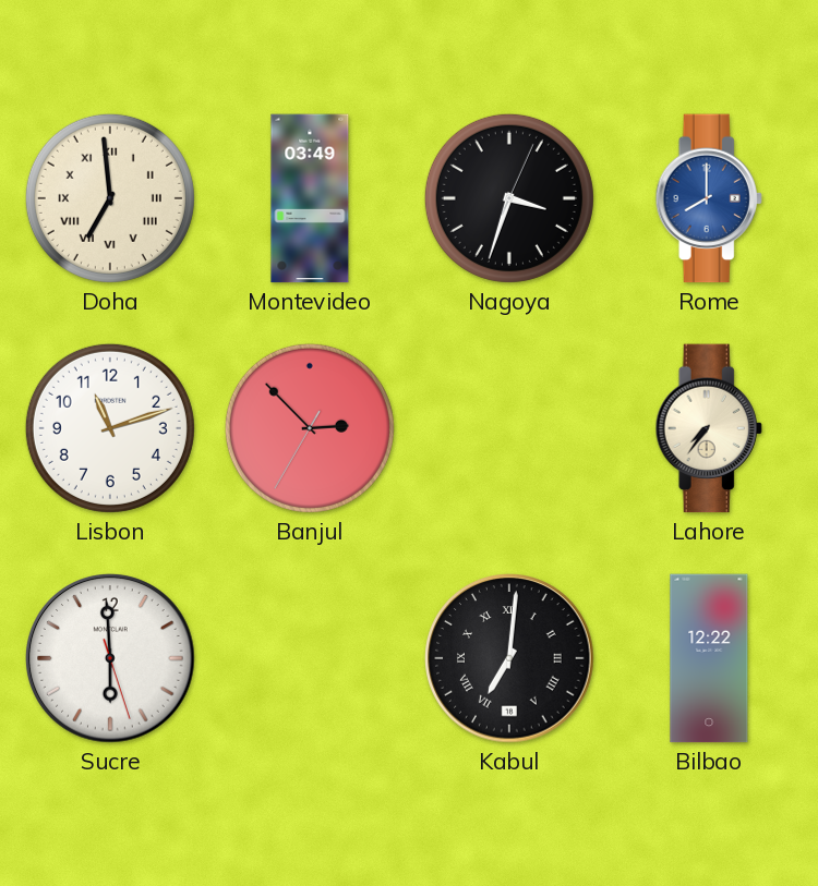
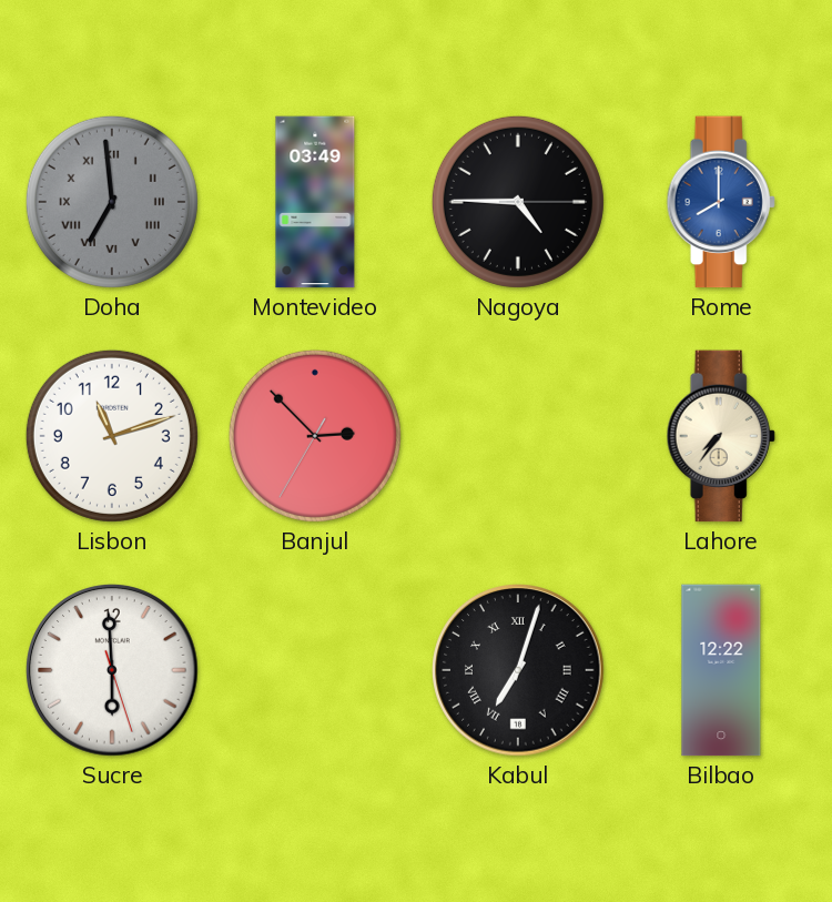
Doha dial: cream -> grey
Nagoya: 3:33 -> 4:45
Kabul: 7:01 -> 7:03
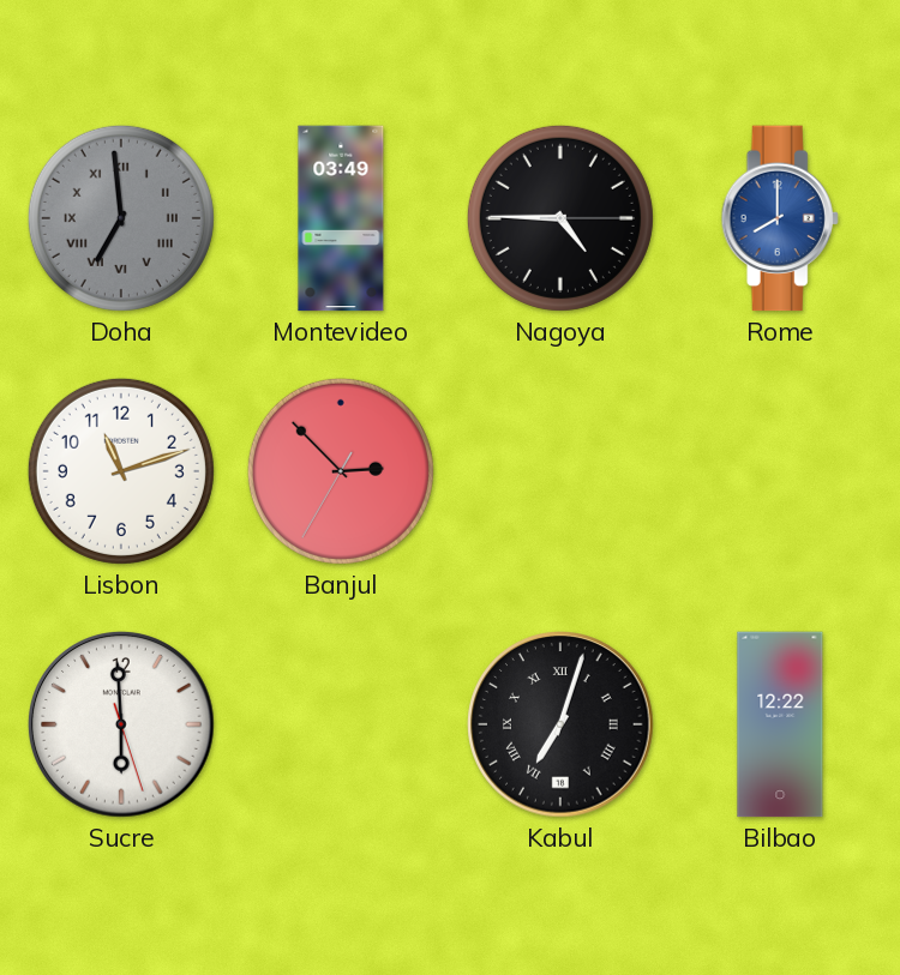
Lahore: 7:36 -> none
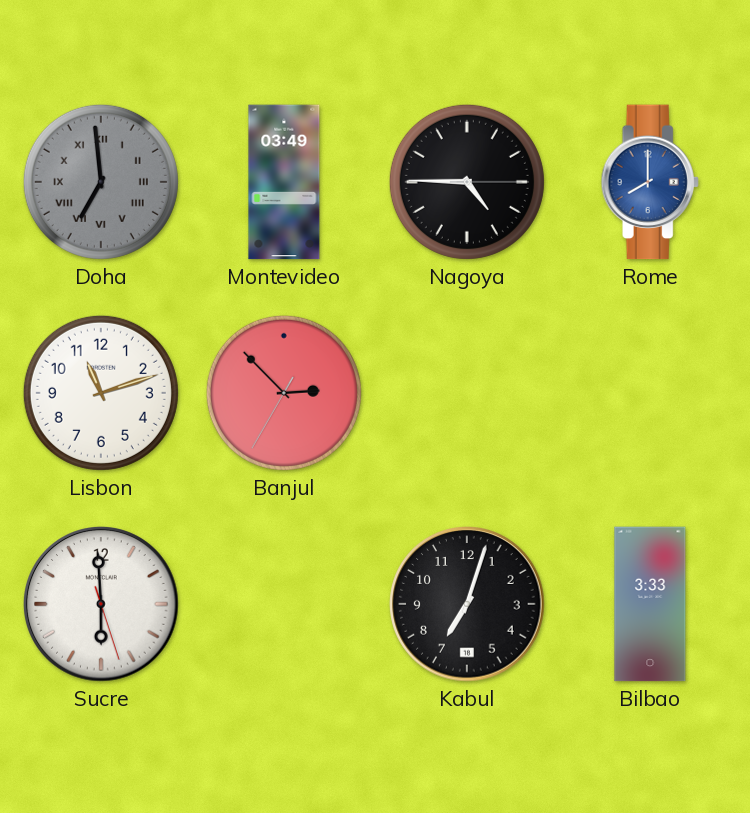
Kabul numerals: Roman -> Arabic
Bilbao: 12:22 -> 3:33
